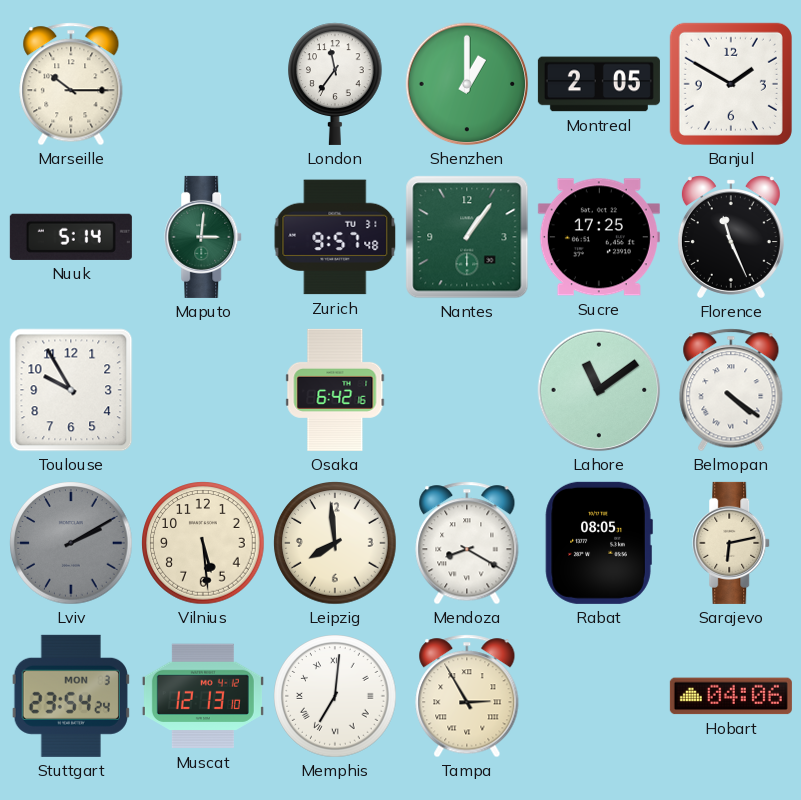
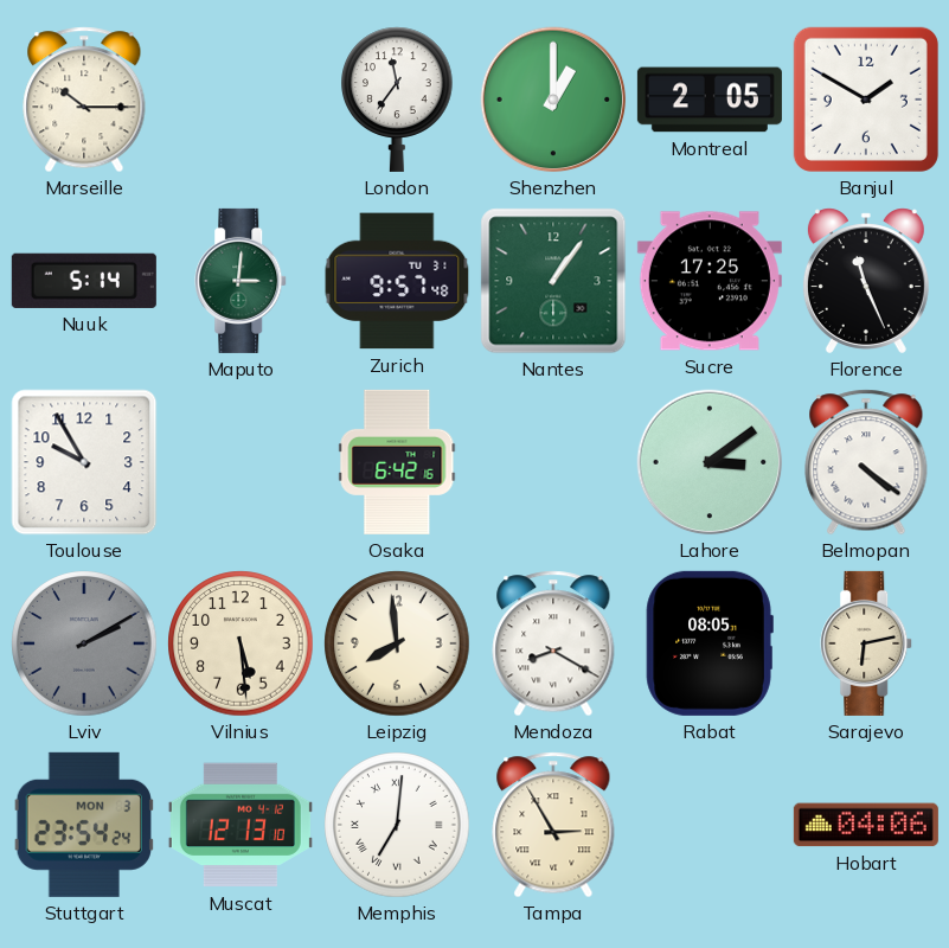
Lahore: 11:09 -> 3:09
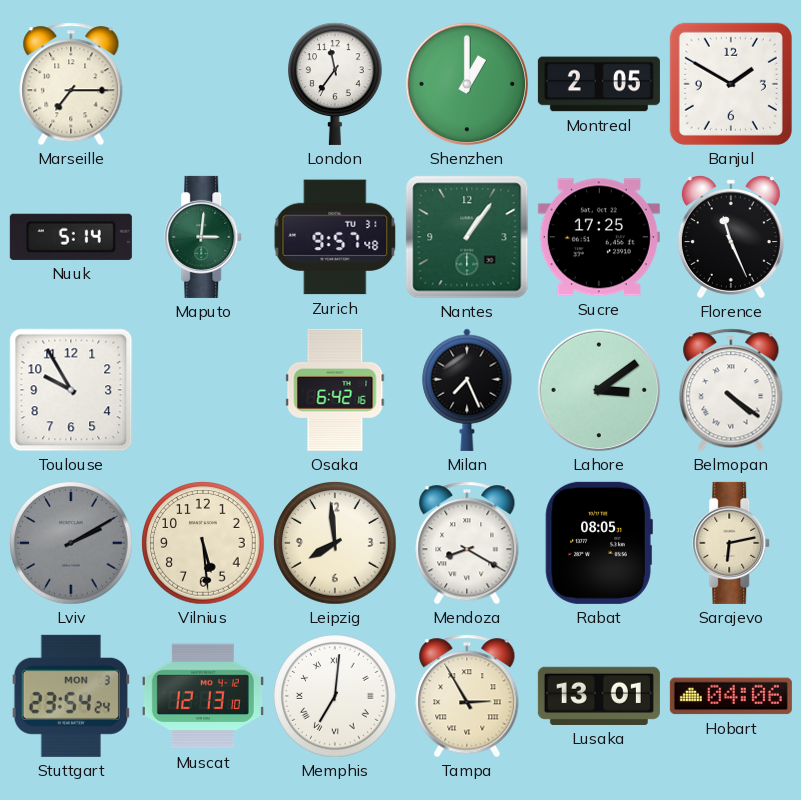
Marseille: 10:15 -> 7:15
Milan: none -> 7:26
Lusaka: none -> 13:01
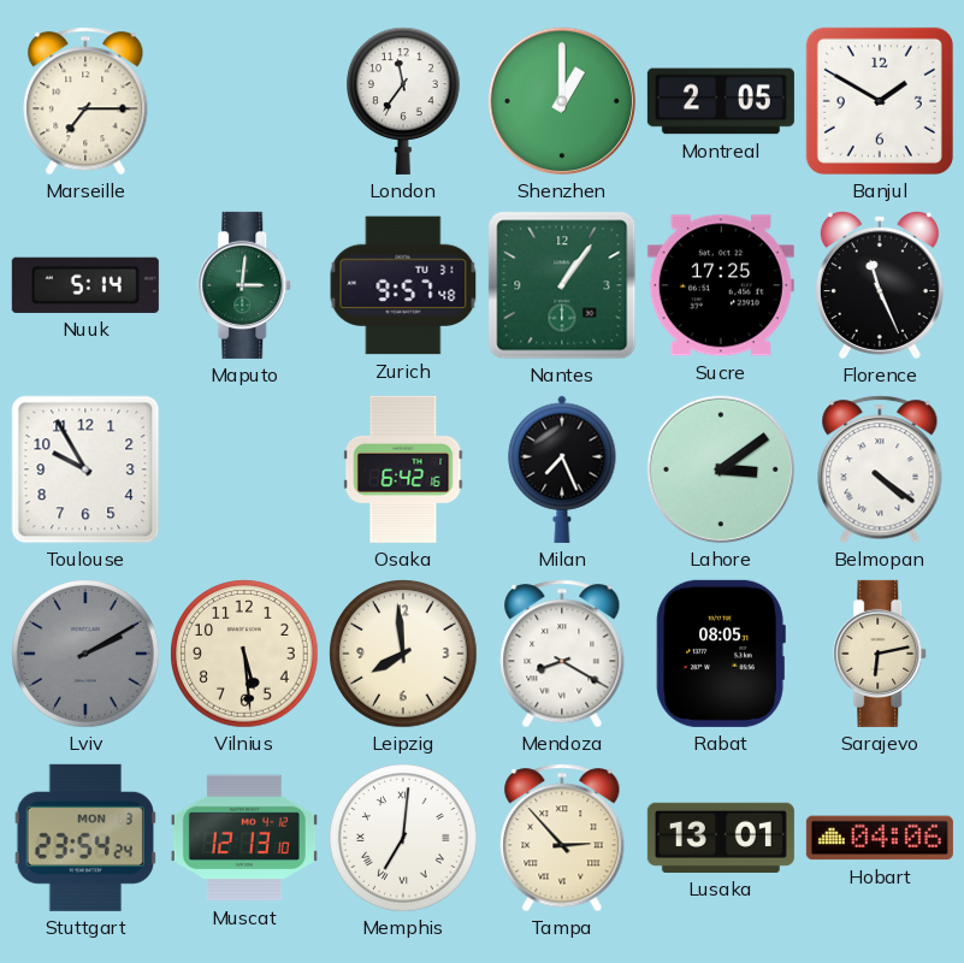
Tampa: 2:55 -> 2:53
